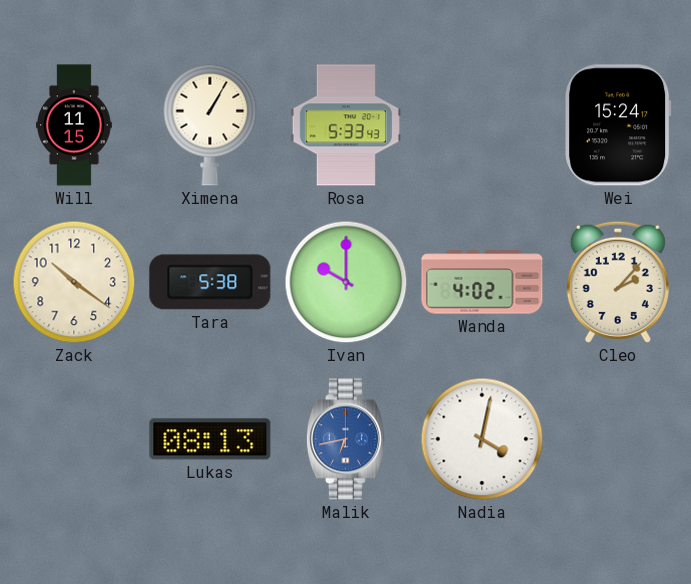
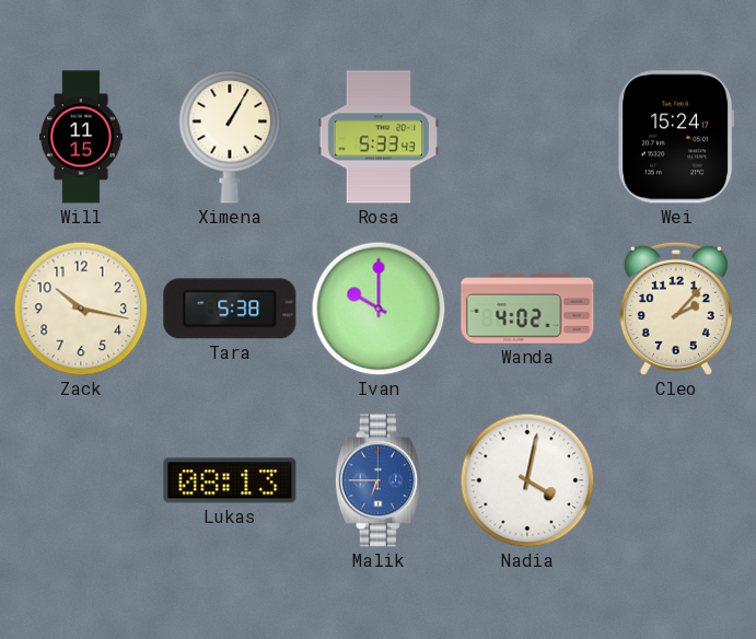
Zack: 10:21 -> 10:17
Malik: 6:43 -> 6:45
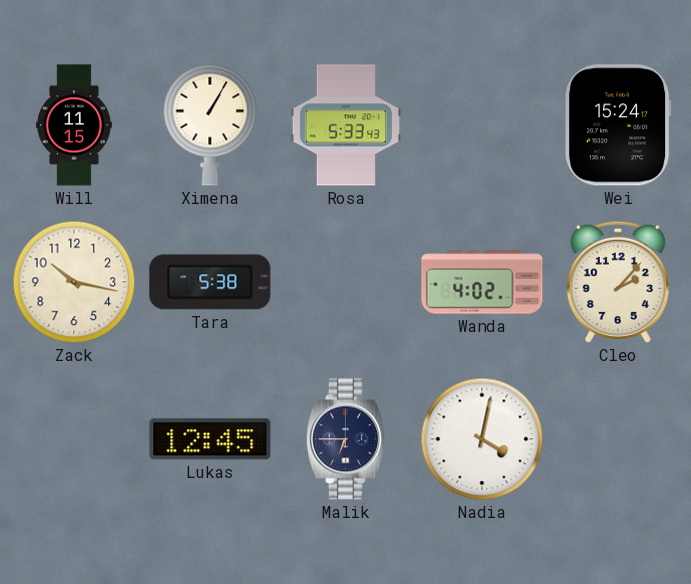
Ivan: 10:00 -> none
Lukas: 08:13 -> 12:45
Malik dial: blue -> navy
